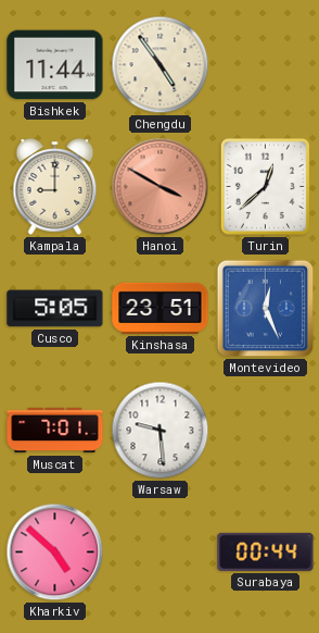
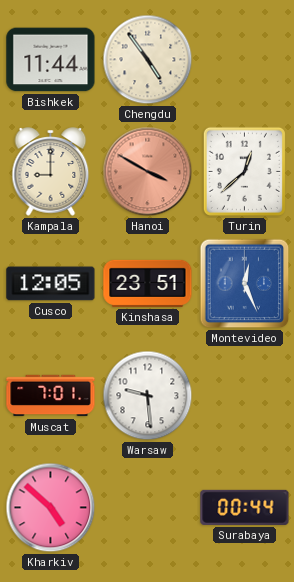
Cusco: 5:05 -> 12:05
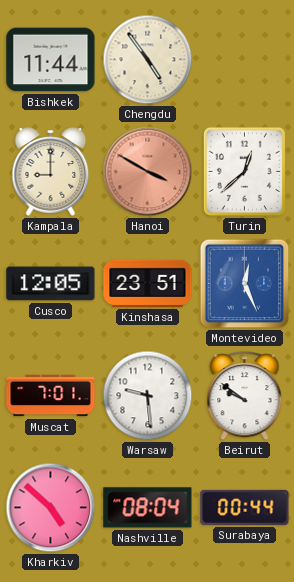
Beirut: none -> 9:51
Nashville: none -> 08:04
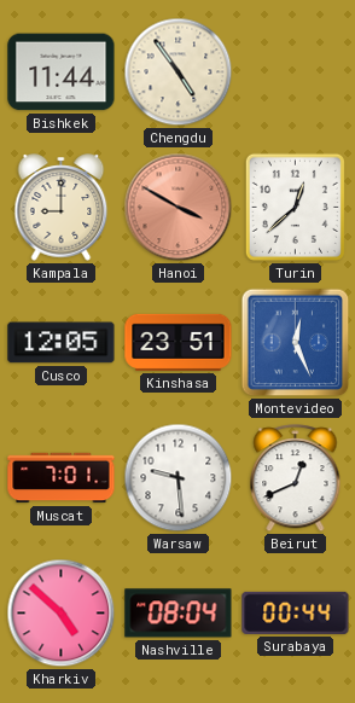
Beirut: 9:51 -> 12:41
